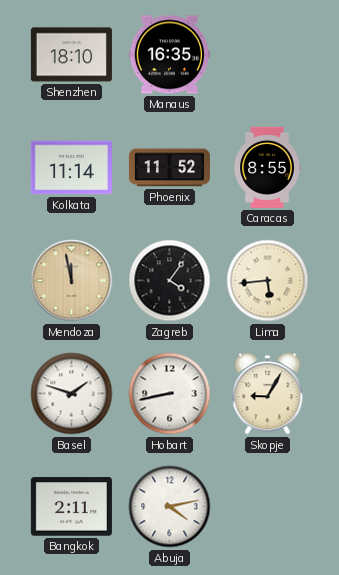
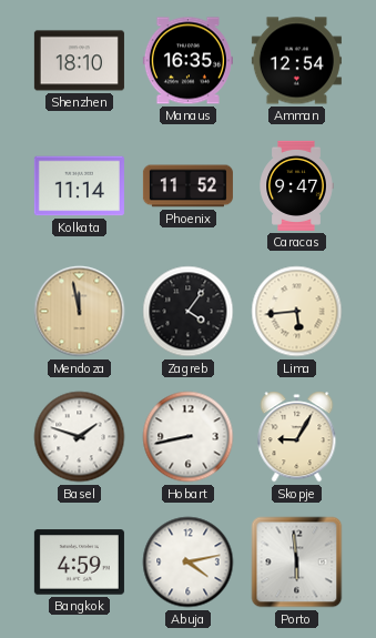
Amman: none -> 12:54
Caracas: 8:55 -> 9:47
Bangkok: 2:11 -> 4:59
Porto: none -> 5:59
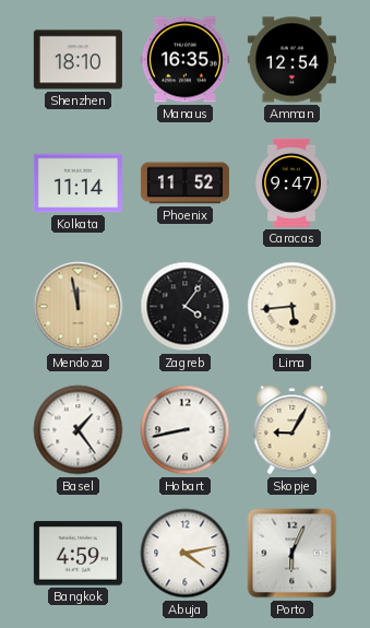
Basel: 1:48 -> 1:24
Porto: 5:59 -> 6:04
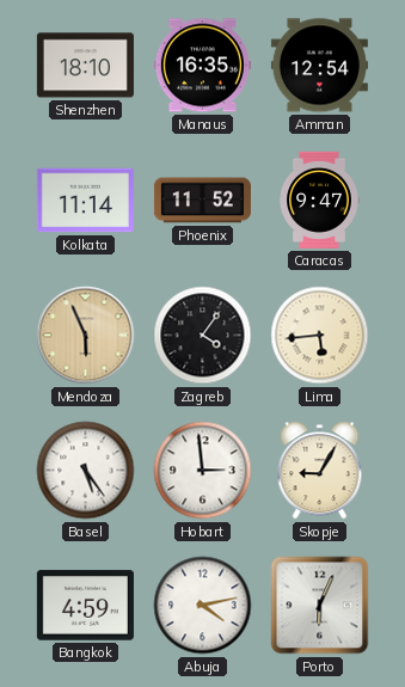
Mendoza: 11:58 -> 5:56
Basel: 1:24 -> 5:24
Hobart: 8:43 -> 2:59
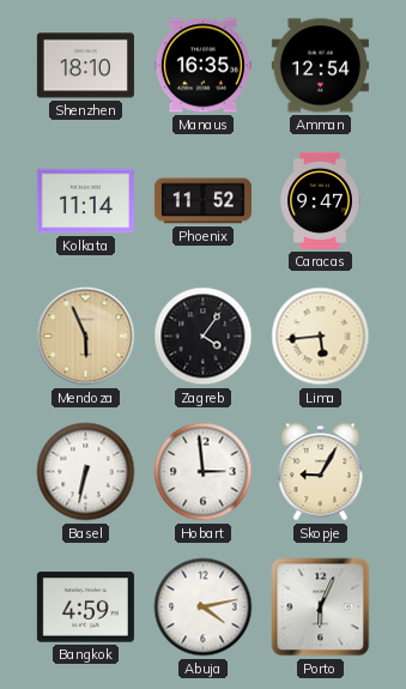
Basel: 5:24 -> 6:32
